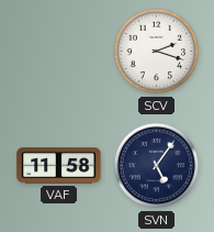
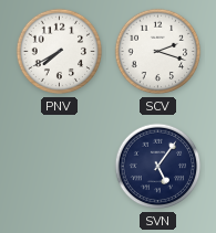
PNV: none -> 7:40
VAF: 11:58 -> none
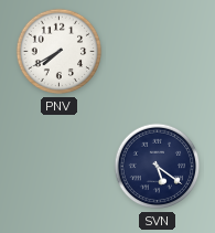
SCV: 2:18 -> none
SVN: 5:06 -> 5:21
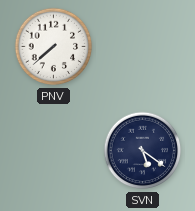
PNV: 7:40 -> 7:38
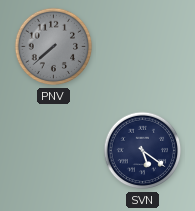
PNV dial: white -> grey
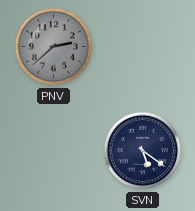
PNV: 7:38 -> 2:38
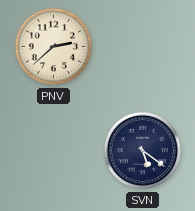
PNV dial: grey -> cream
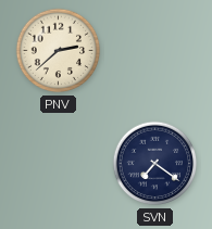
SVN: 5:21 -> 7:21
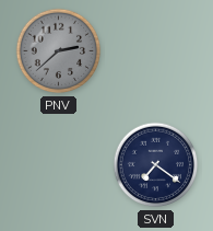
PNV dial: cream -> grey
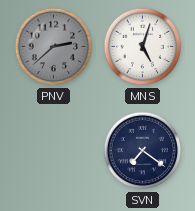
MNS: none -> 5:03
